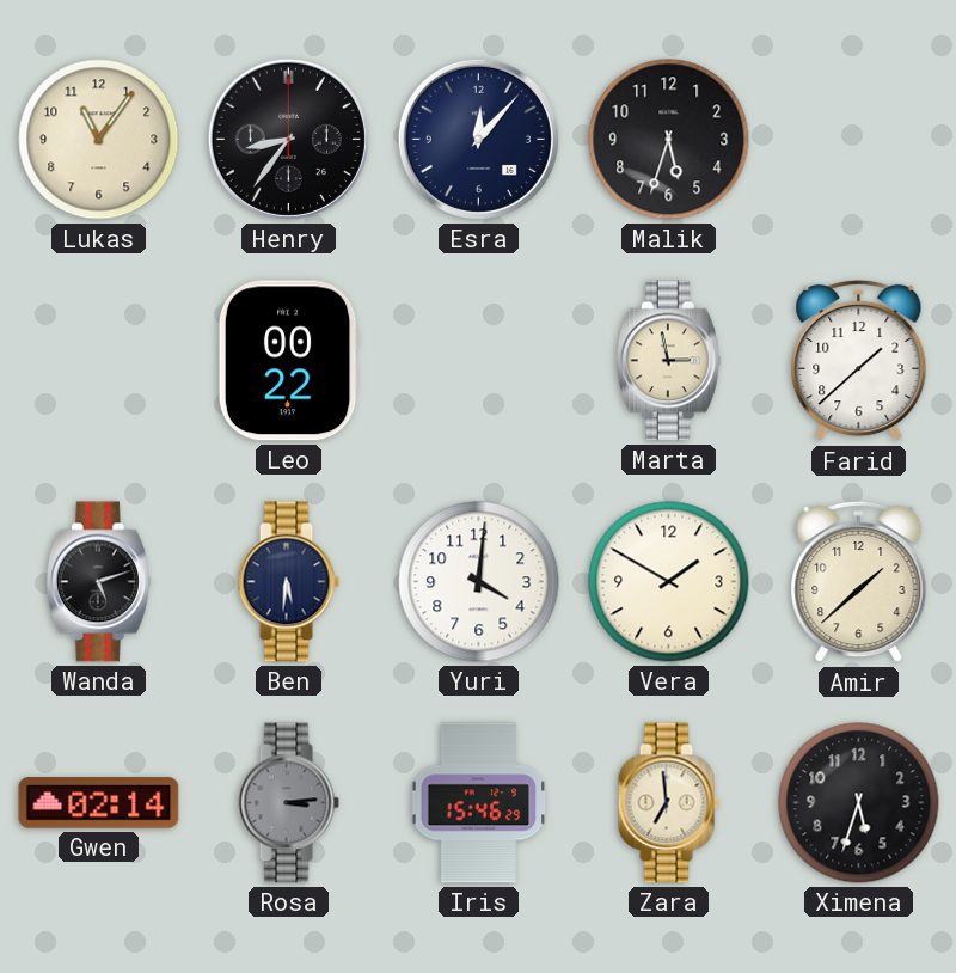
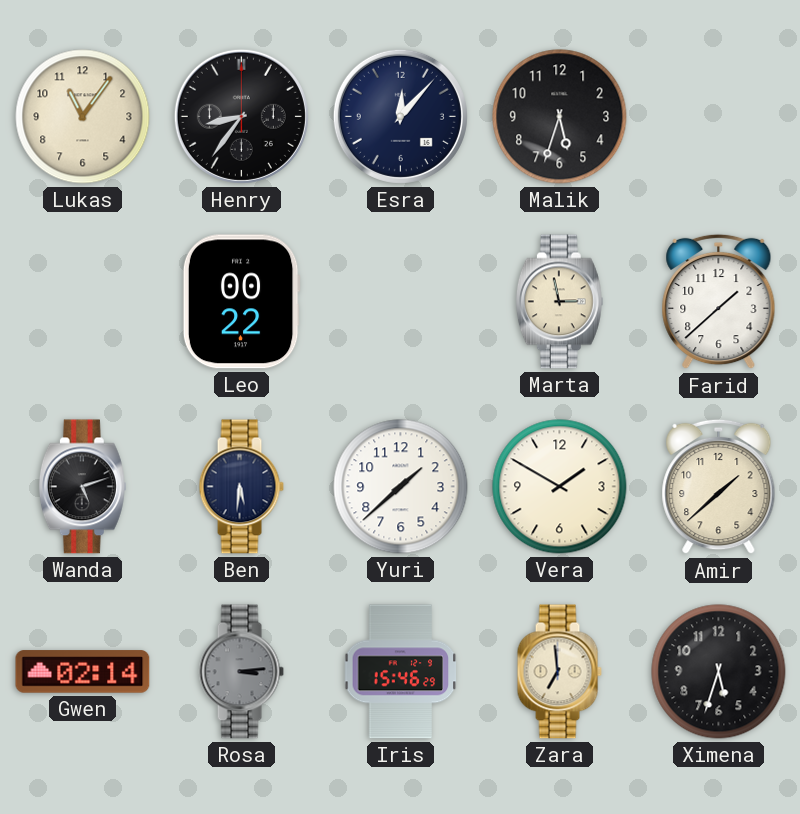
Yuri: 4:01 -> 1:38
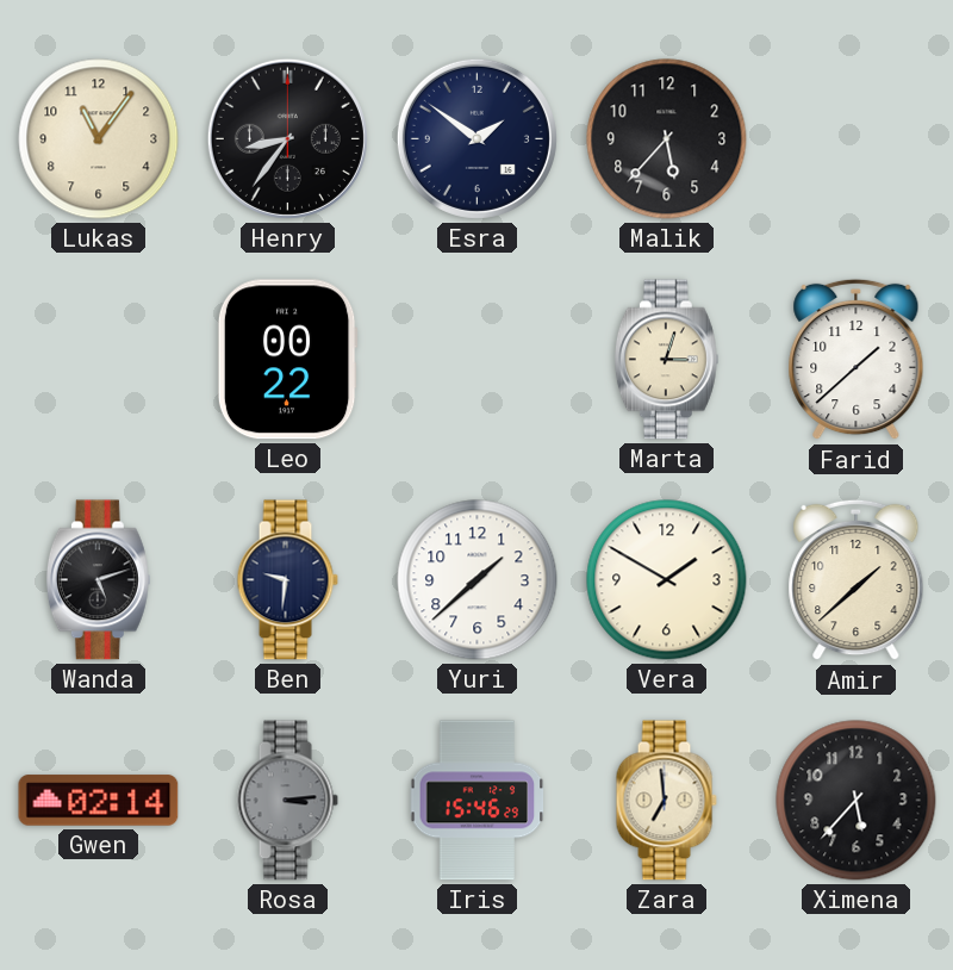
Esra: 12:07 -> 1:51
Malik: 5:33 -> 5:37
Marta: 2:58 -> 3:03
Ben: 5:31 -> 9:31
Ximena: 5:33 -> 5:37
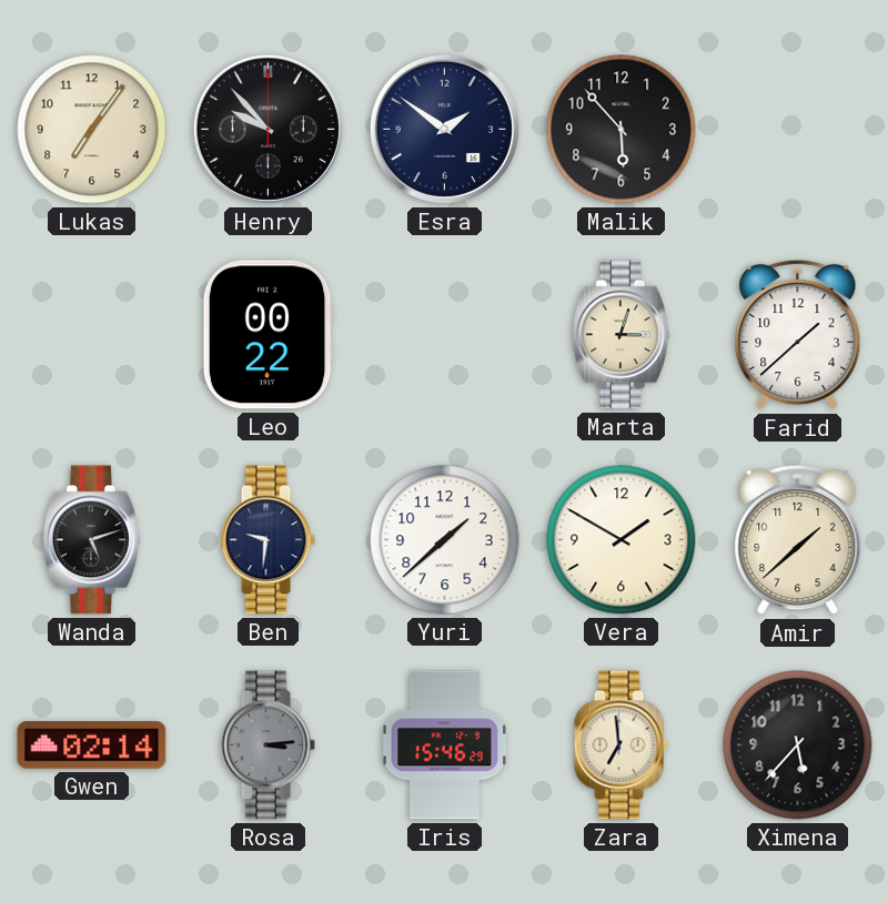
Lukas: 11:06 -> 7:06
Henry: 8:36 -> 9:53
Malik: 5:37 -> 5:53
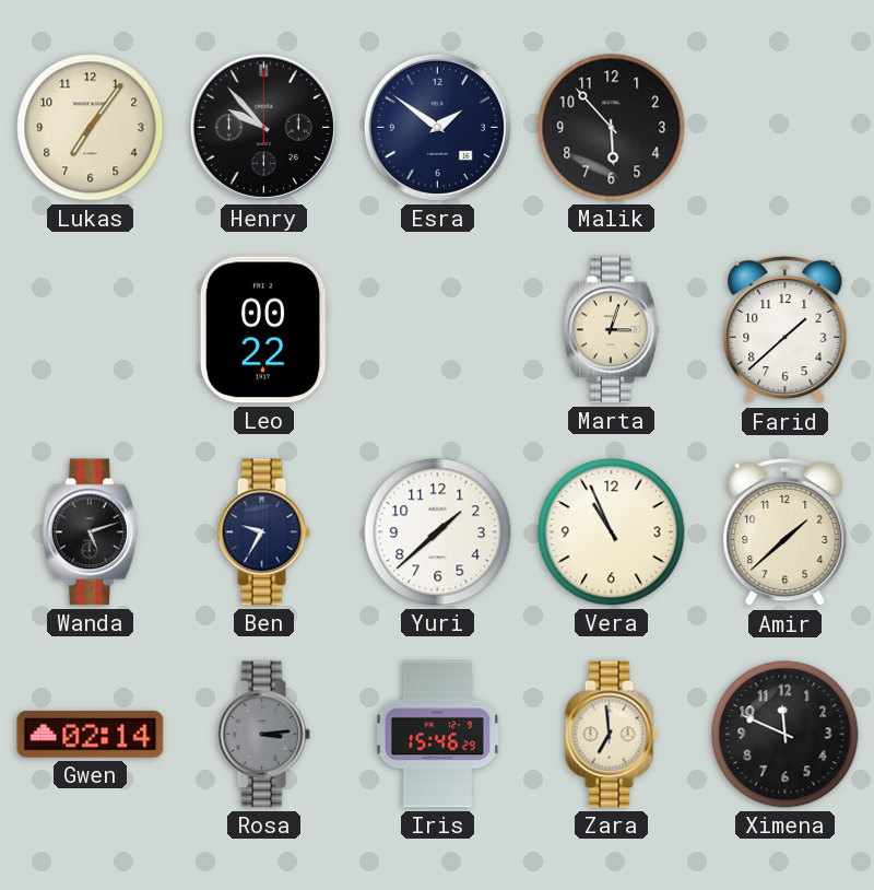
Ben: 9:31 -> 9:35
Vera: 1:50 -> 10:56
Ximena: 5:37 -> 11:49
